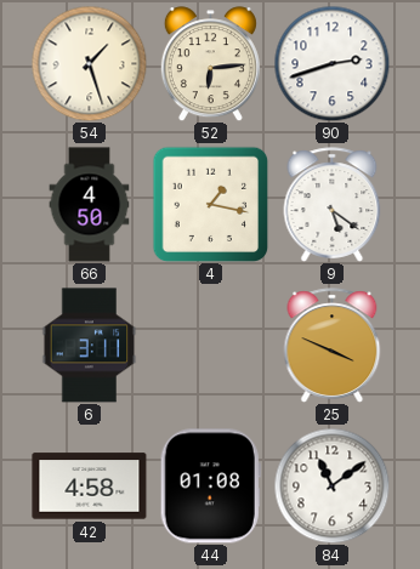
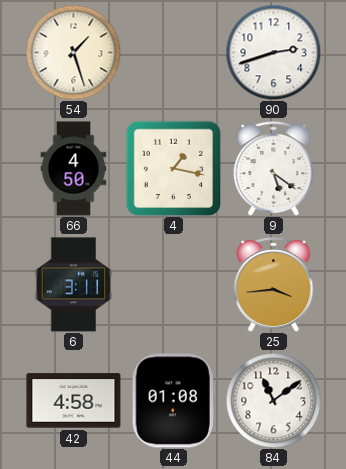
52: 6:14 -> none
25: 3:49 -> 3:44
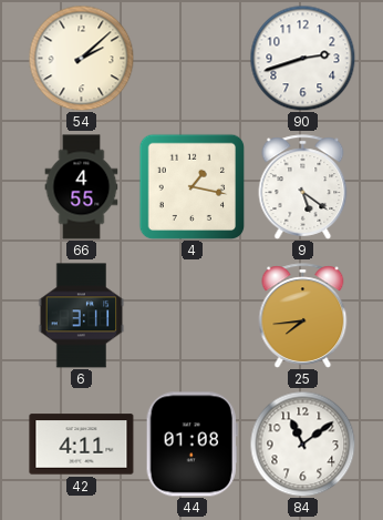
54: 1:27 -> 2:08
66: 4:50 -> 4:55
25: 3:44 -> 7:44
42: 4:58 -> 4:11
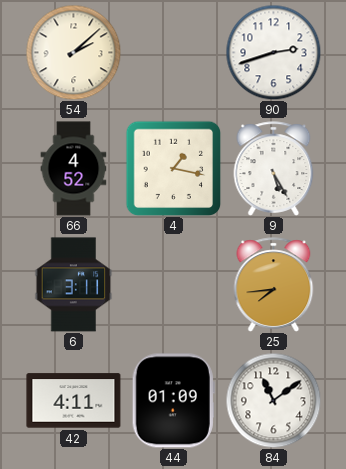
66: 4:55 -> 4:52
9: 5:21 -> 5:25
44: 01:08 -> 01:09
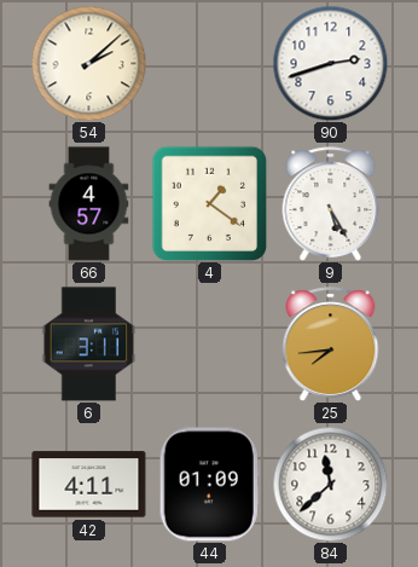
66: 4:52 -> 4:57
4: 1:17 -> 1:21
84: 11:09 -> 11:38
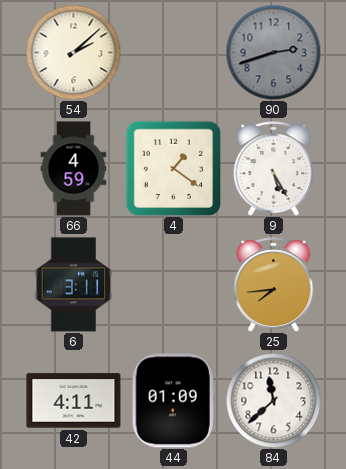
90 dial: white -> grey
66: 4:57 -> 4:59
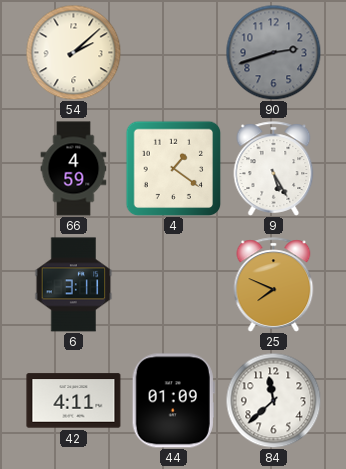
25: 7:44 -> 7:49
